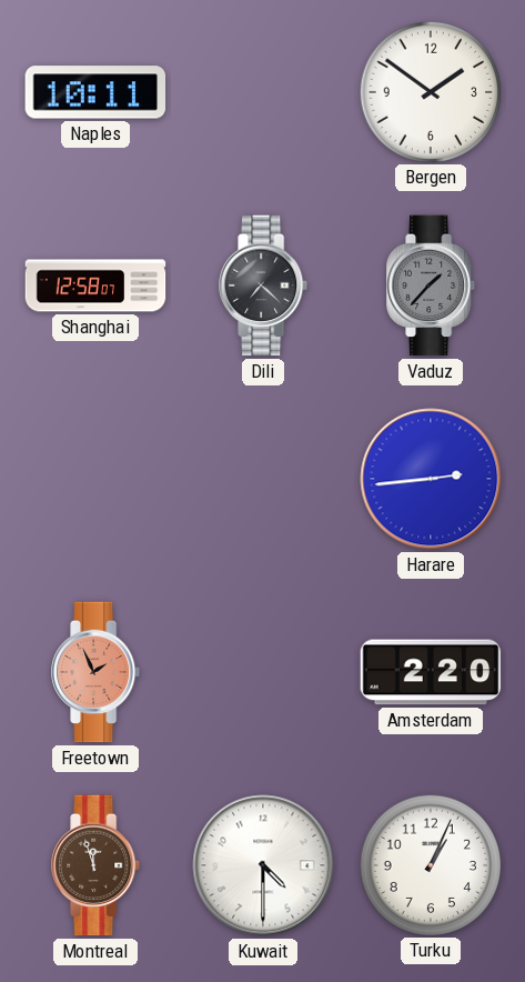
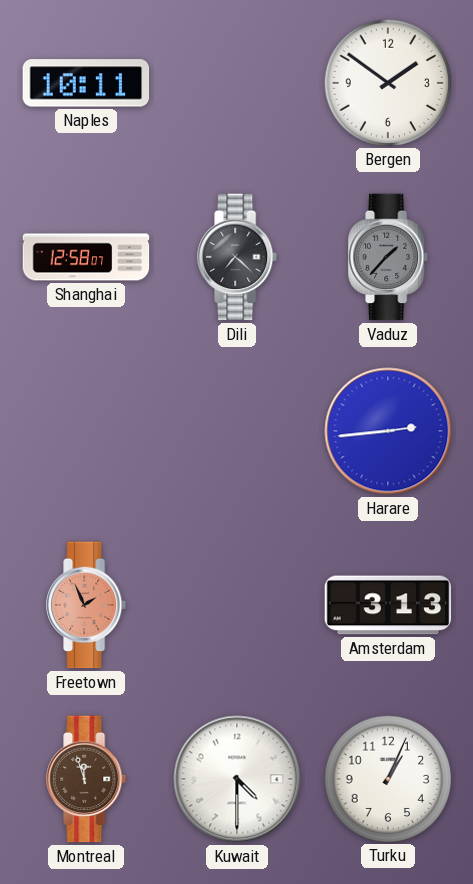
Amsterdam: 2:20 -> 3:13
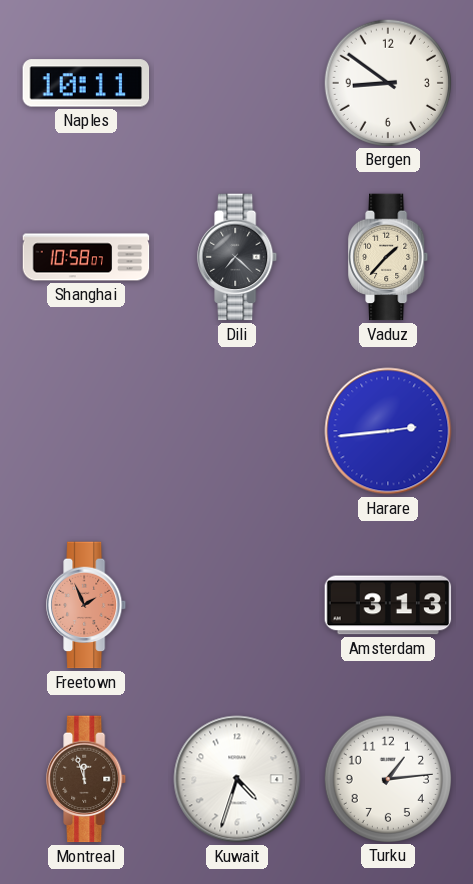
Bergen: 1:51 -> 8:51
Shanghai: 12:58 -> 10:58
Vaduz dial: grey -> cream
Kuwait: 4:30 -> 4:33
Turku: 1:04 -> 1:14
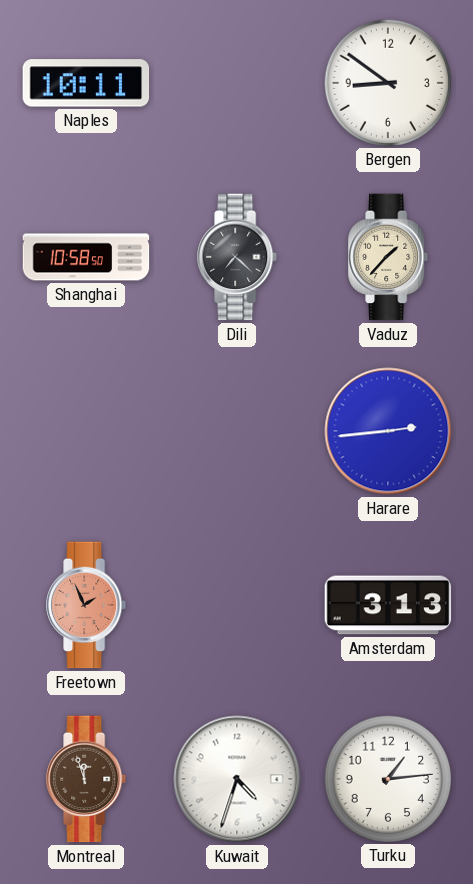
Shanghai: 10:58:07 -> 10:58:50
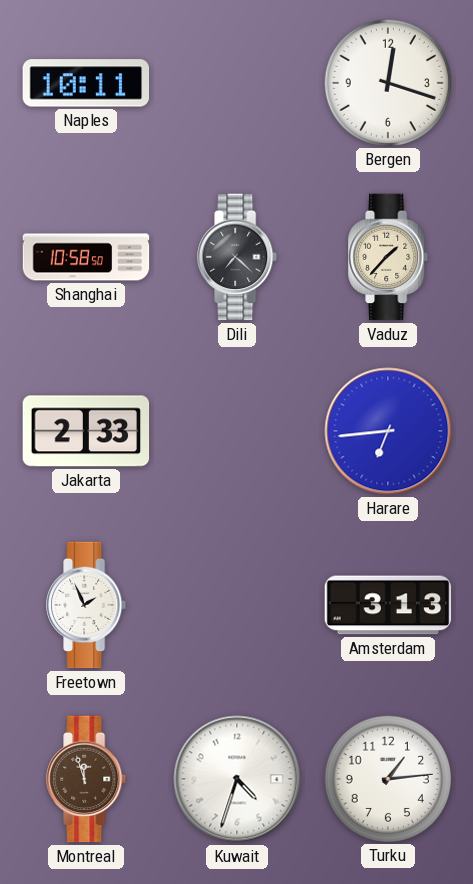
Bergen: 8:51 -> 12:18
Jakarta: none -> 2:33
Harare: 2:44 -> 6:44
Freetown dial: salmon -> white
